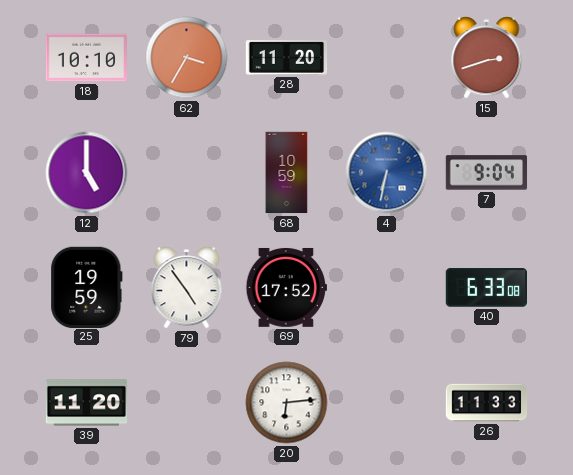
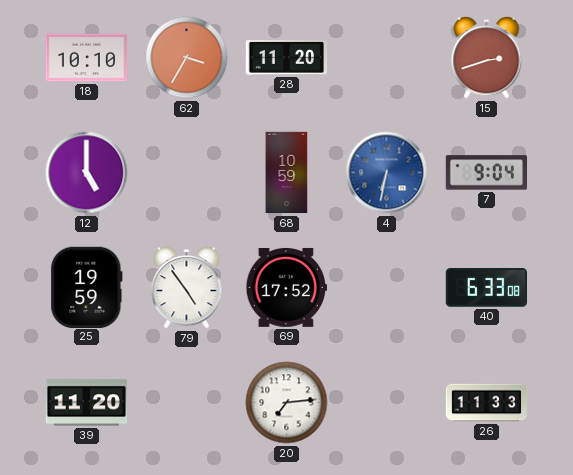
20: 6:14 -> 7:14
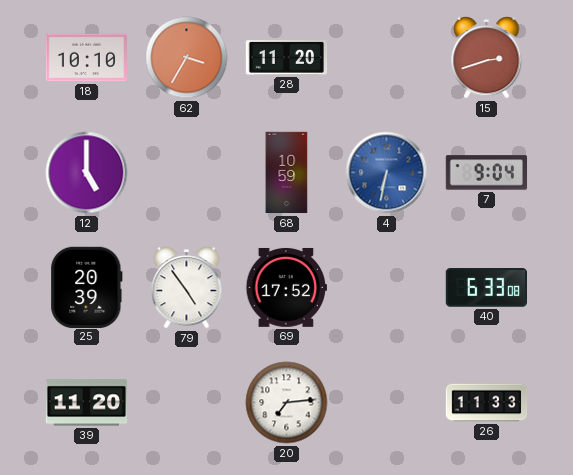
25: 19:59 -> 20:39
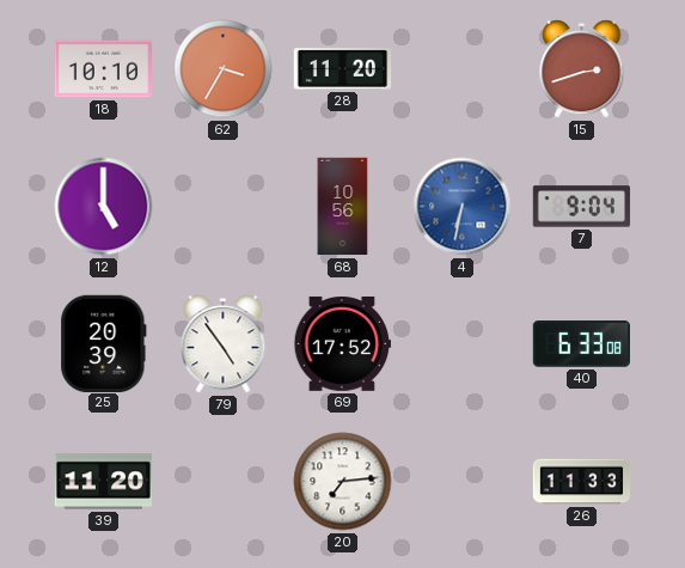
68: 10:59 -> 10:56
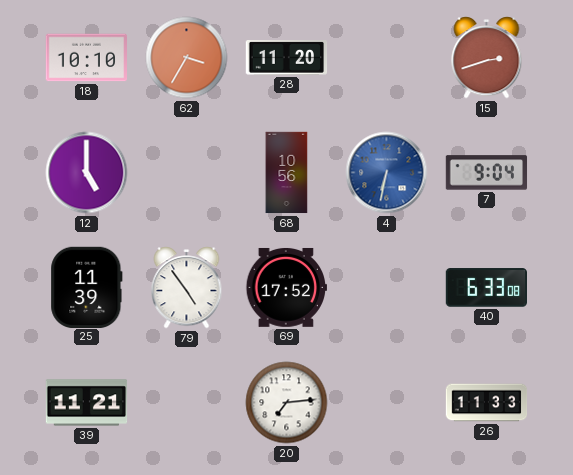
25: 20:39 -> 11:39
39: 11:20 -> 11:21
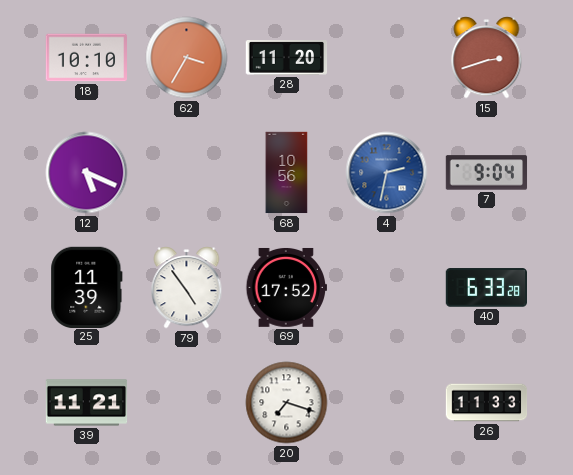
12: 5:00 -> 5:19
4: 6:32 -> 2:32
40: 6:33:08 -> 6:33:28
20: 7:14 -> 7:18
